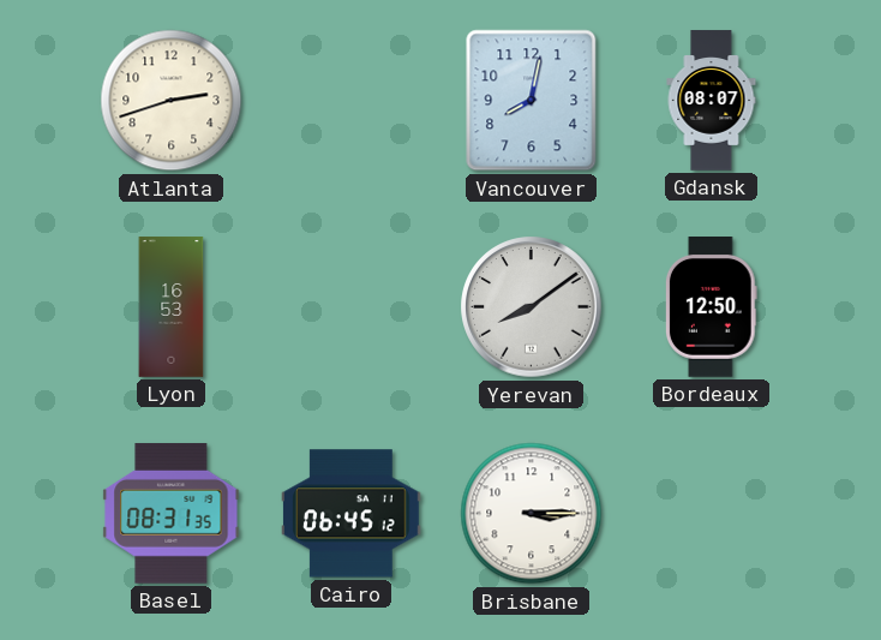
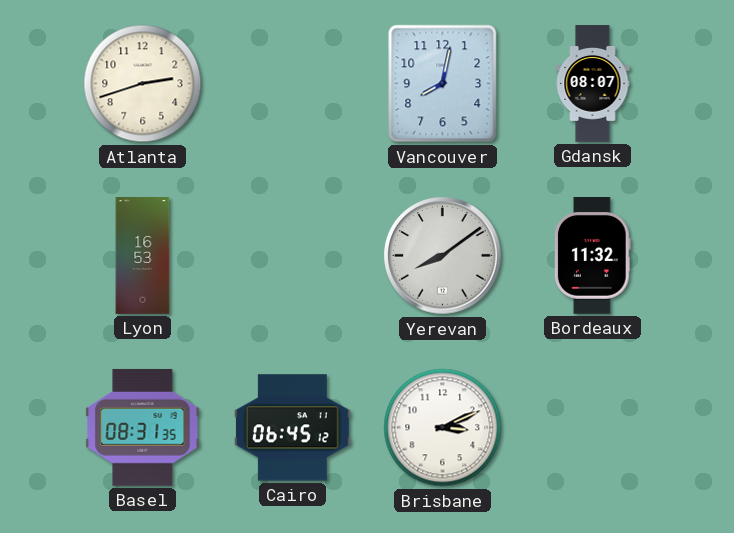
Bordeaux: 12:50 -> 11:32
Brisbane: 3:15 -> 3:11
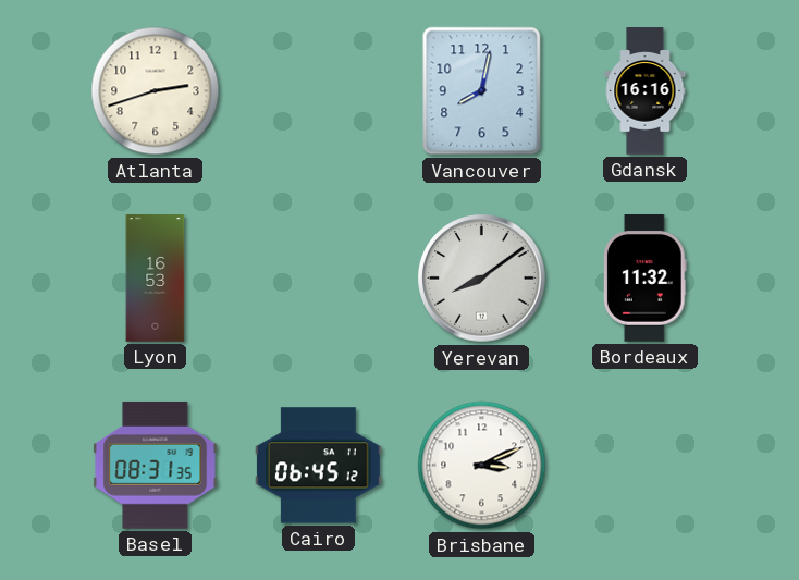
Gdansk: 08:07 -> 16:16
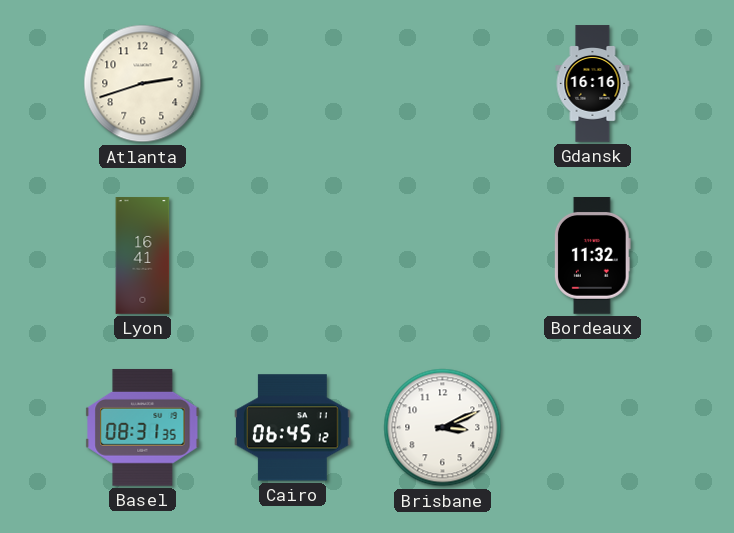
Vancouver: 8:02 -> none
Lyon: 16:53 -> 16:41
Yerevan: 8:09 -> none
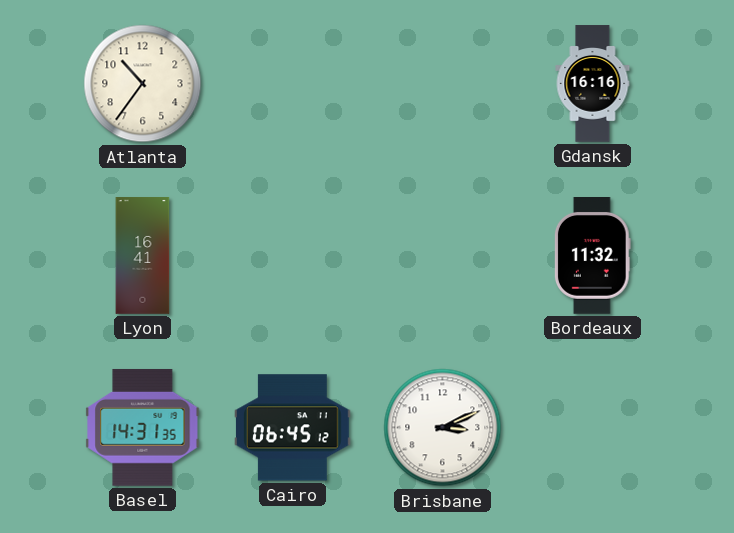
Atlanta: 2:42 -> 10:36
Basel: 08:31 -> 14:31
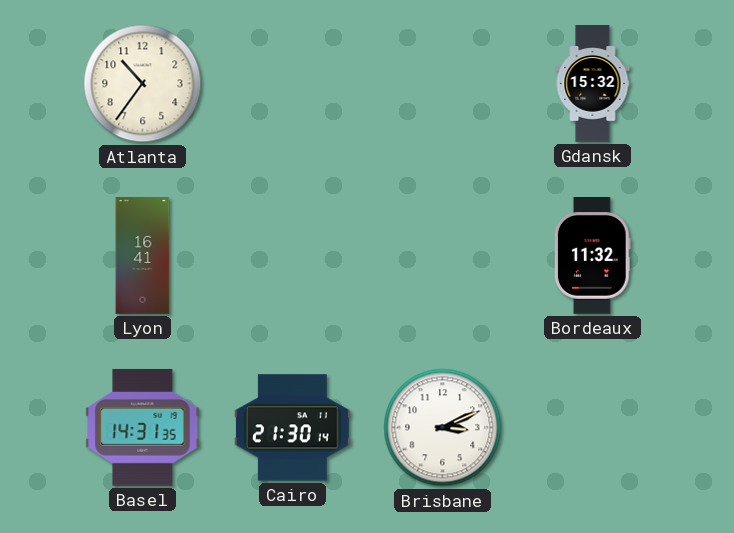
Gdansk: 16:16 -> 15:32
Cairo: 06:45 -> 21:30
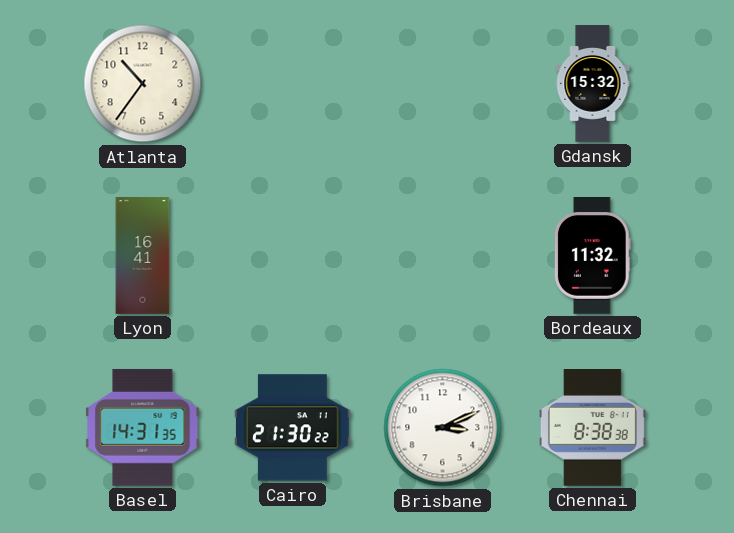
Cairo: 21:30:14 -> 21:30:22
Chennai: none -> 8:38
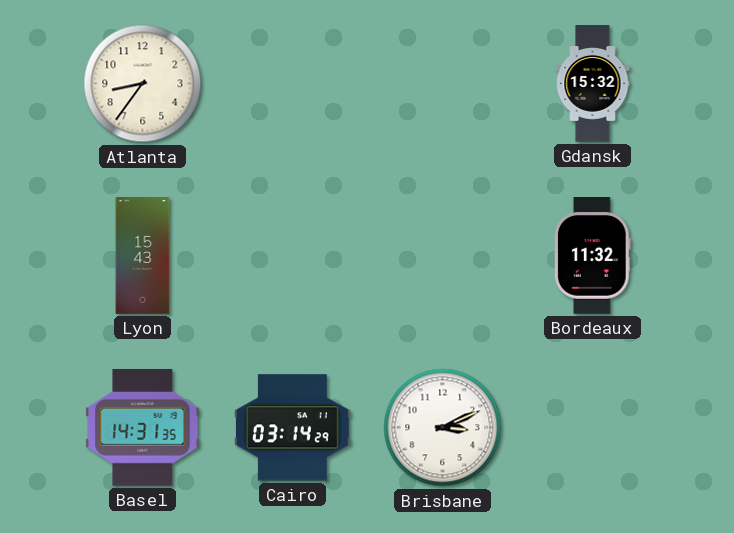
Atlanta: 10:36 -> 8:36
Lyon: 16:41 -> 15:43
Cairo: 21:30 -> 03:14
Chennai: 8:38 -> none
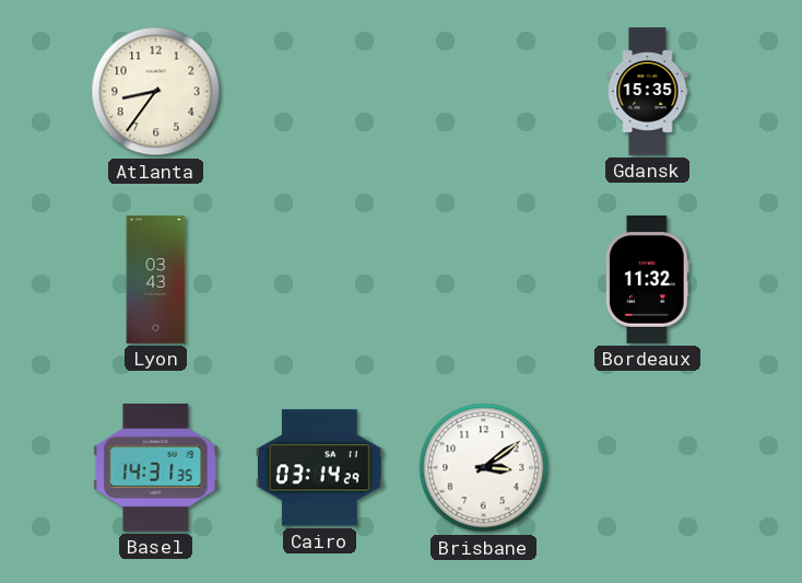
Gdansk: 15:32 -> 15:35
Lyon: 15:43 -> 03:43
Brisbane: 3:11 -> 3:09
